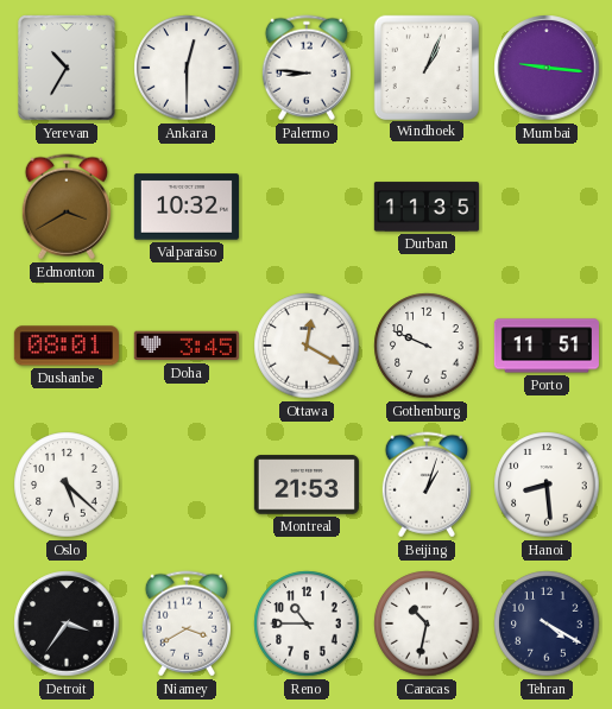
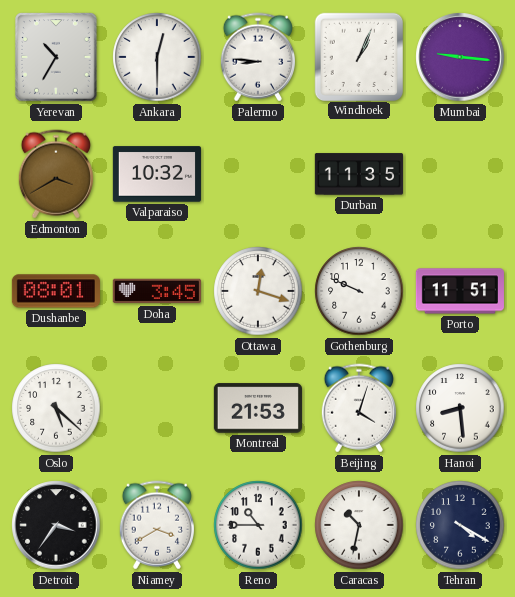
Ottawa: 12:20 -> 12:18
Beijing: 1:03 -> 4:03
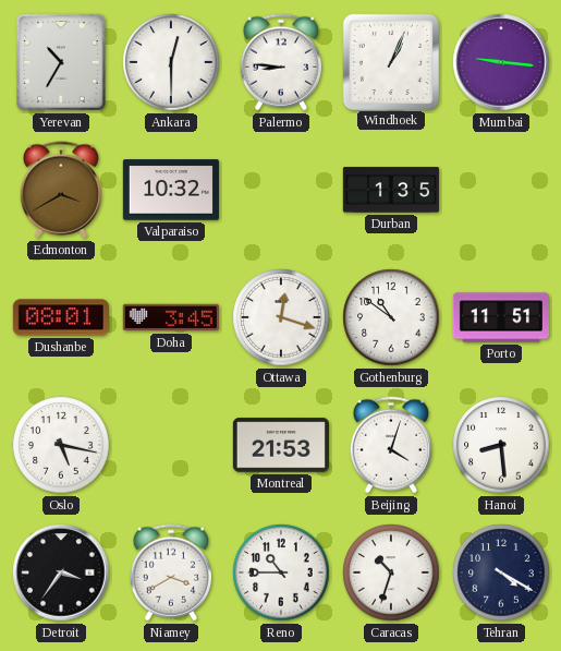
Durban: 11:35 -> 1:35
Gothenburg: 9:49 -> 10:51
Oslo: 5:22 -> 5:17
Caracas: 10:32 -> 10:33
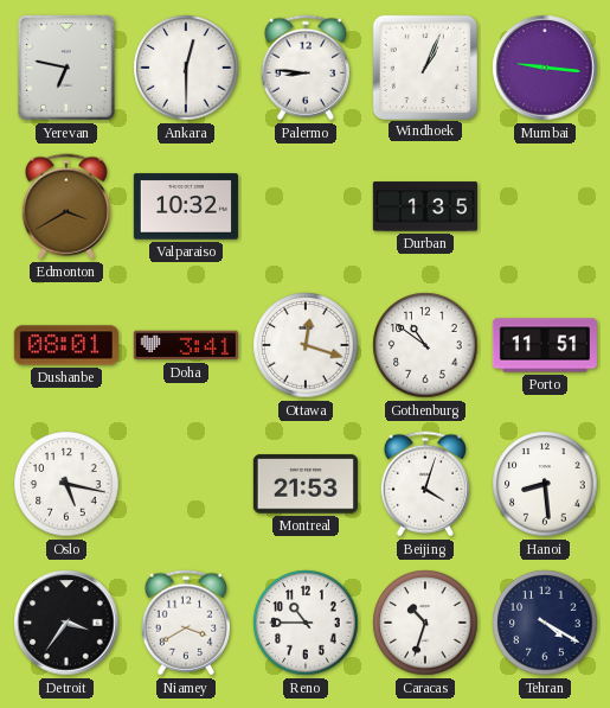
Yerevan: 10:35 -> 6:47
Doha: 3:45 -> 3:41
